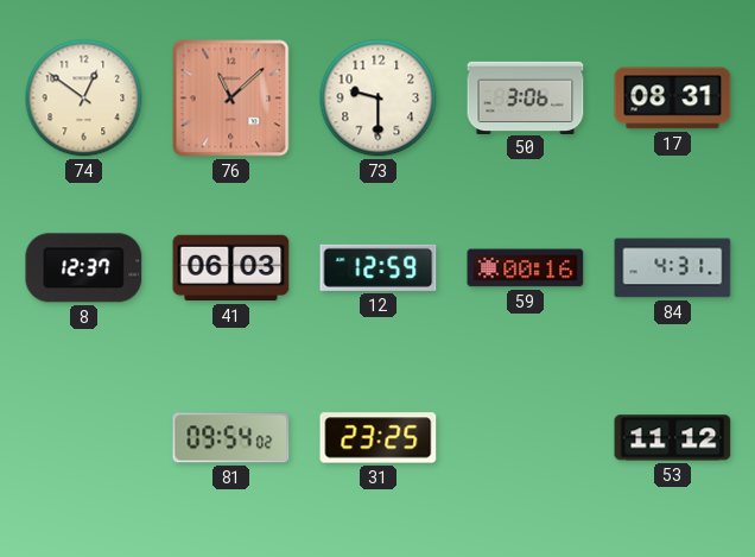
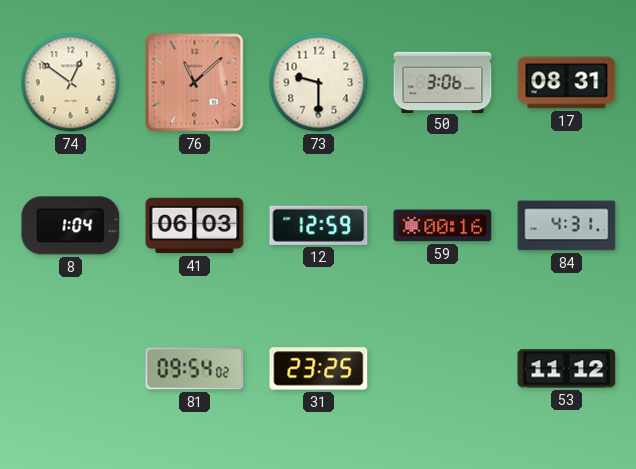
8: 12:37 -> 1:04
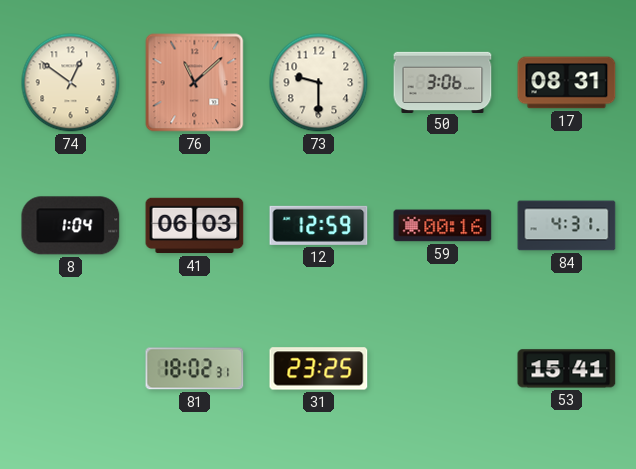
81: 09:54 -> 18:02
53: 11:12 -> 15:41
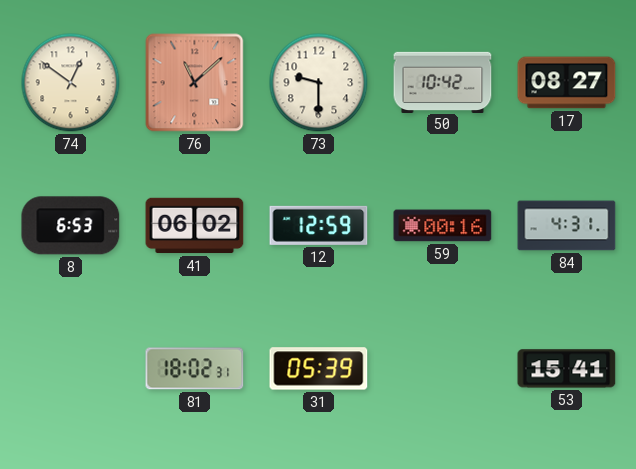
50: 3:06 -> 10:42
17: 08:31 -> 08:27
8: 1:04 -> 6:53
41: 06:03 -> 06:02
31: 23:25 -> 05:39
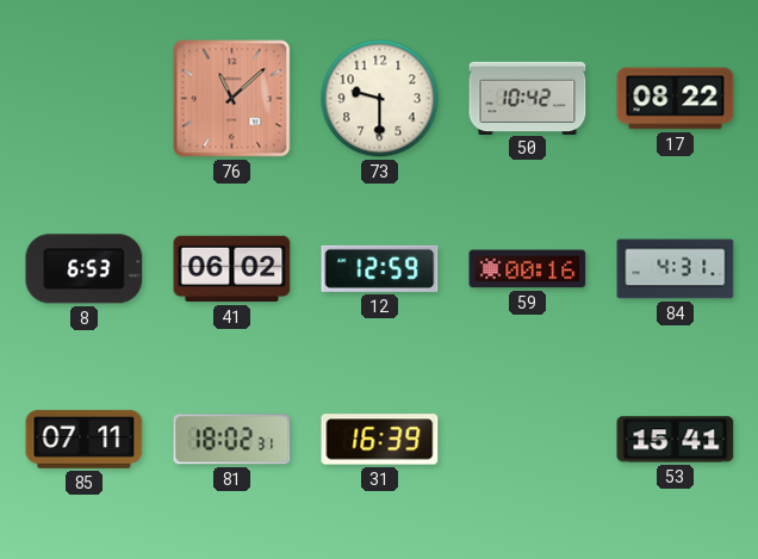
74: 12:51 -> none
17: 08:27 -> 08:22
85: none -> 07:11
31: 05:39 -> 16:39
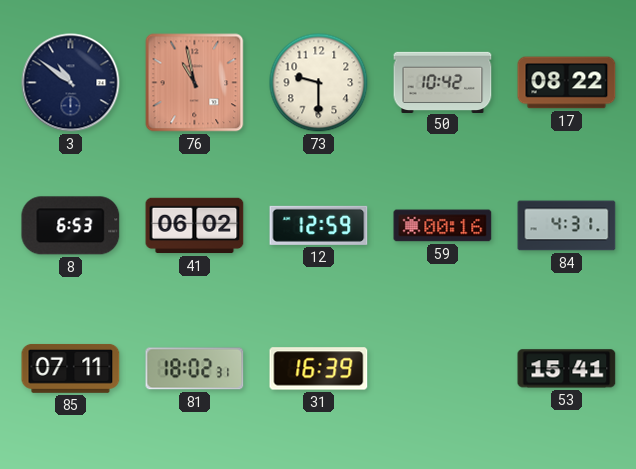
3: none -> 10:51
76: 11:08 -> 10:58
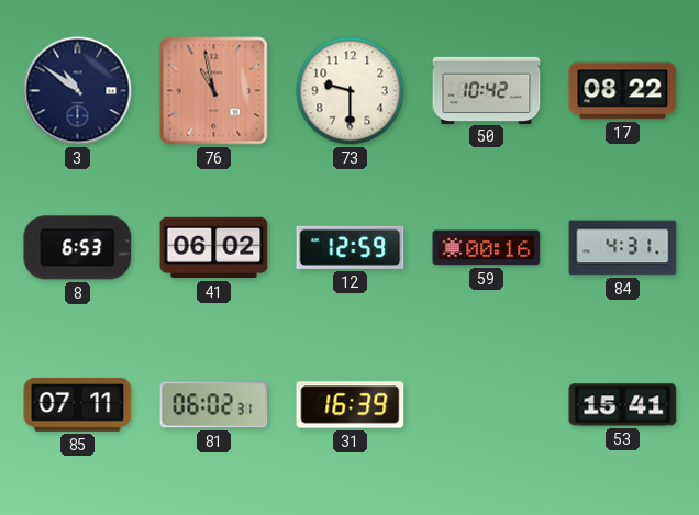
81: 18:02 -> 06:02
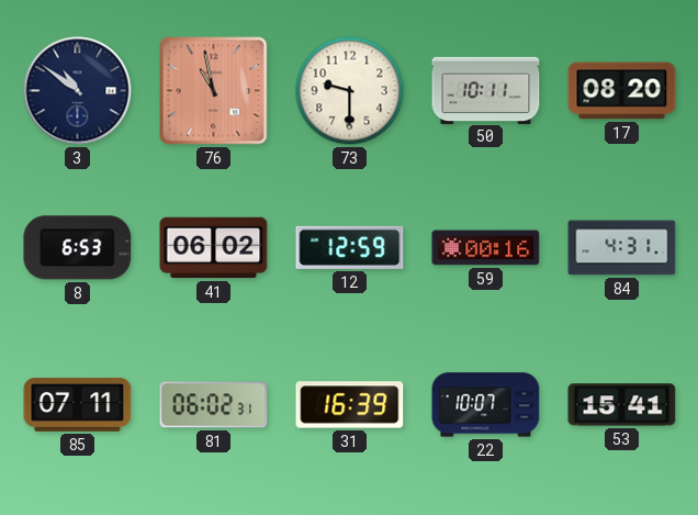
50: 10:42 -> 10:11
17: 08:22 -> 08:20
22: none -> 10:07
